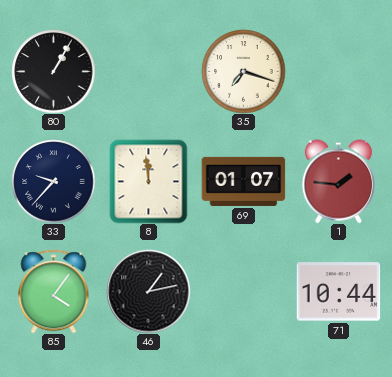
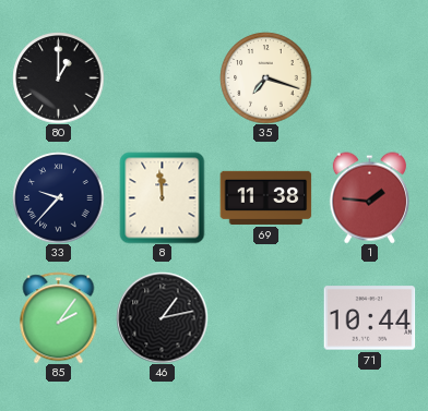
80: 1:05 -> 1:00
69: 01:07 -> 11:38
85: 4:06 -> 2:06
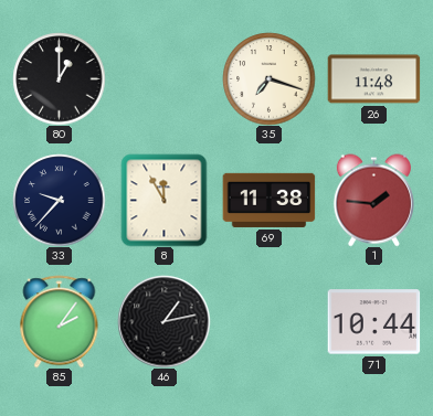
26: none -> 11:48
8: 11:59 -> 11:55
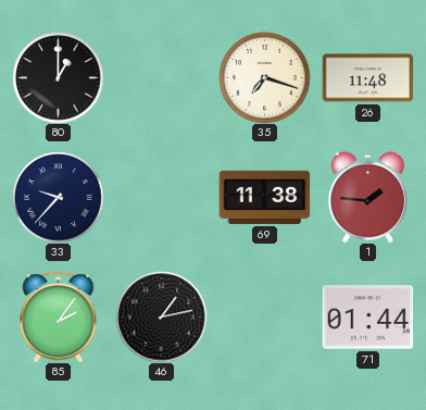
8: 11:55 -> none
71: 10:44 -> 01:44
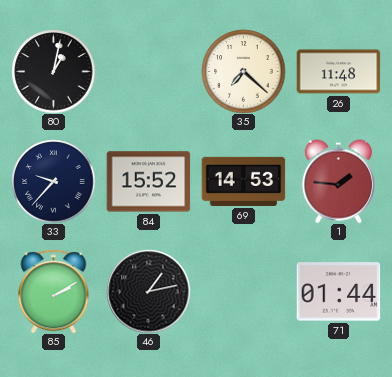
80: 1:00 -> 1:02
35: 7:18 -> 7:22
84: none -> 15:52
69: 11:38 -> 14:53
85: 2:06 -> 2:10
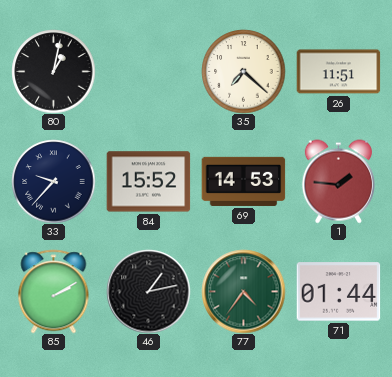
26: 11:48 -> 11:51
77: none -> 4:36
